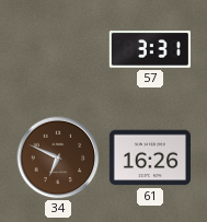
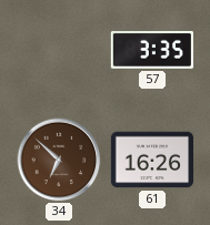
57: 3:31 -> 3:35
34: 6:49 -> 6:52
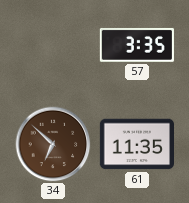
61: 16:26 -> 11:35
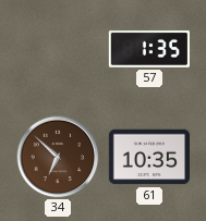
57: 3:35 -> 1:35
61: 11:35 -> 10:35
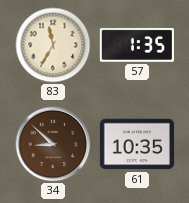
83: none -> 11:35
34: 6:52 -> 8:52
